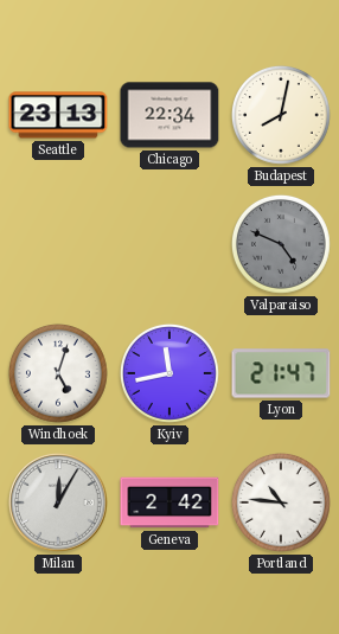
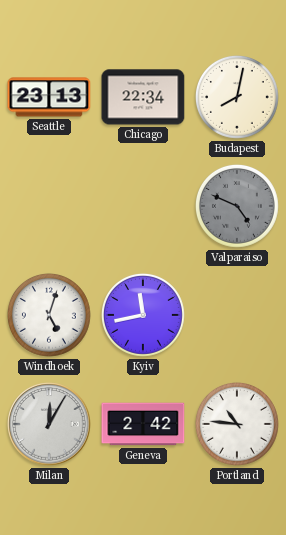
Lyon: 21:47 -> none
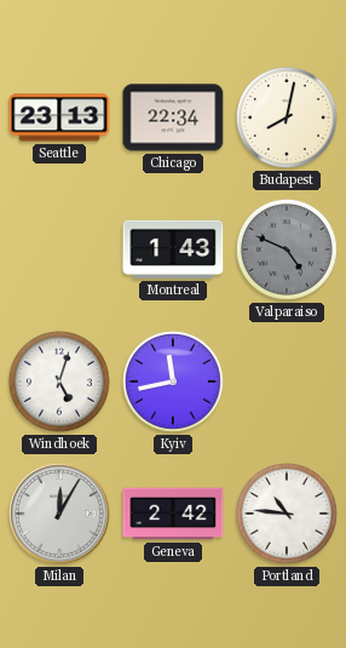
Montreal: none -> 1:43
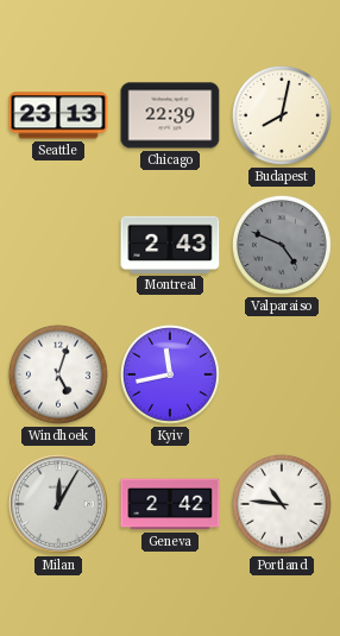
Chicago: 22:34 -> 22:39
Montreal: 1:43 -> 2:43
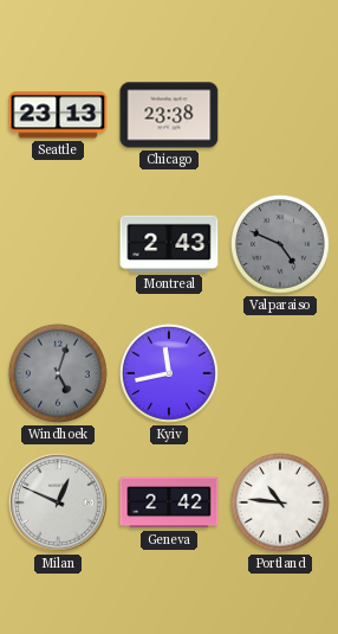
Chicago: 22:39 -> 23:38
Budapest: 8:02 -> none
Windhoek dial: white -> grey
Milan: 12:05 -> 12:49
